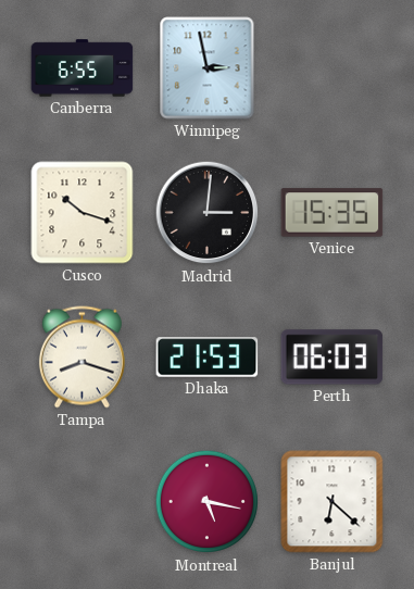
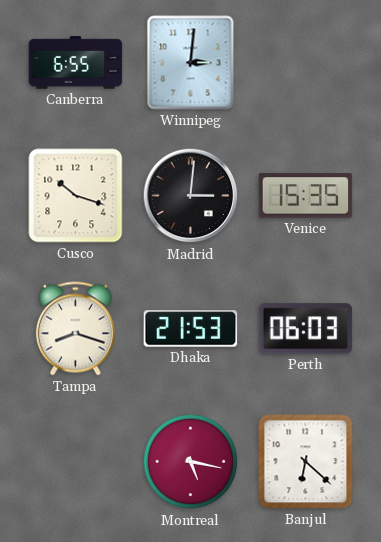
Winnipeg: 2:58 -> 3:01
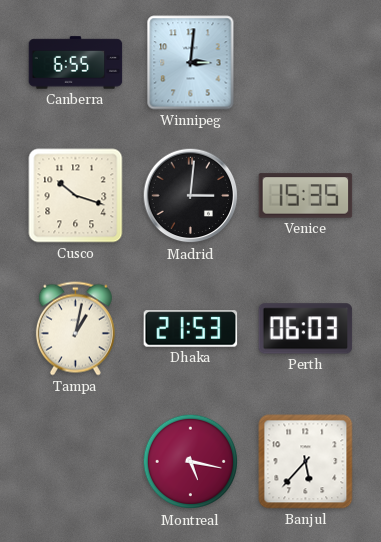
Tampa: 8:18 -> 1:02
Banjul: 6:22 -> 5:37
